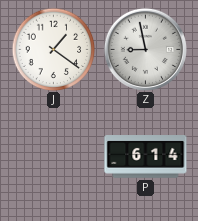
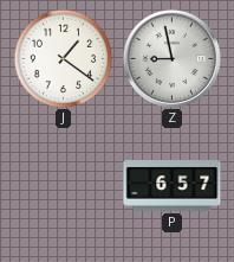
P: 6:14 -> 6:57
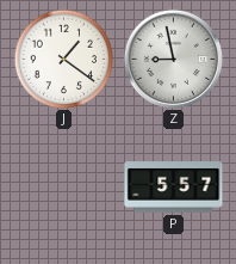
P: 6:57 -> 5:57
